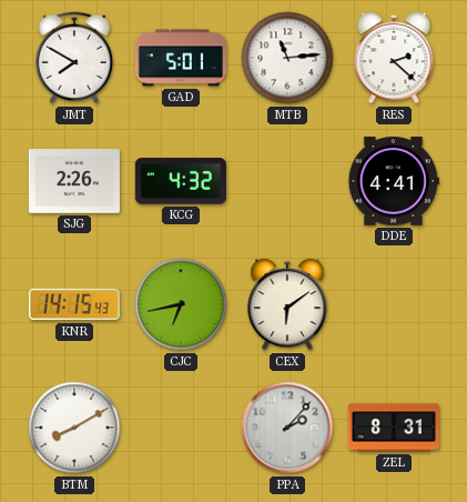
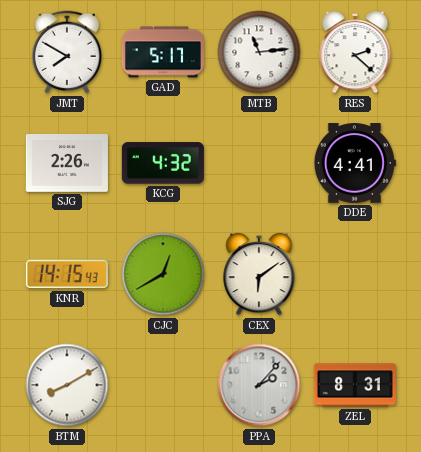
GAD: 5:01 -> 5:17
CJC: 6:43 -> 12:40
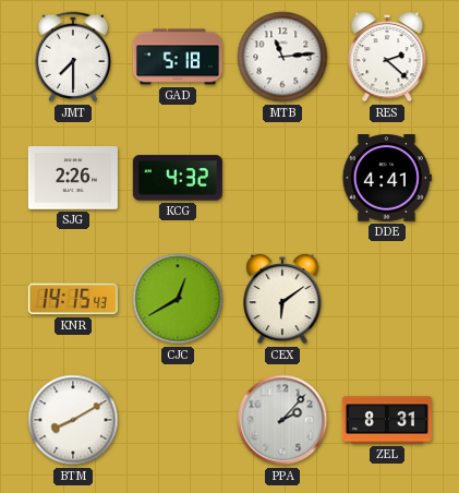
JMT: 7:50 -> 7:30
GAD: 5:17 -> 5:18
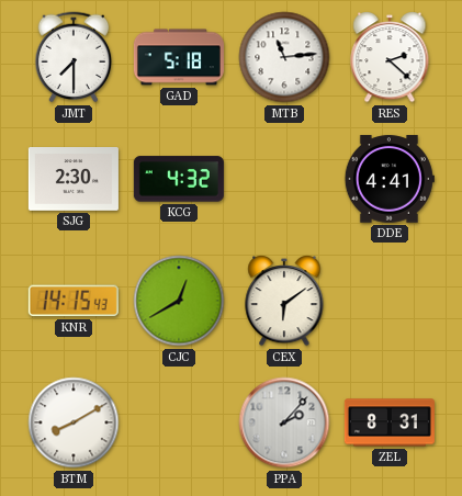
SJG: 2:26 -> 2:30
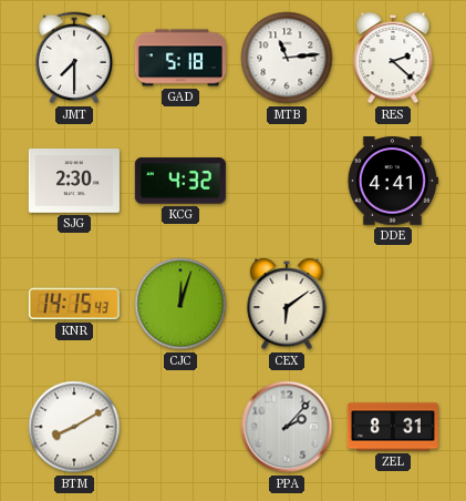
CJC: 12:40 -> 12:03
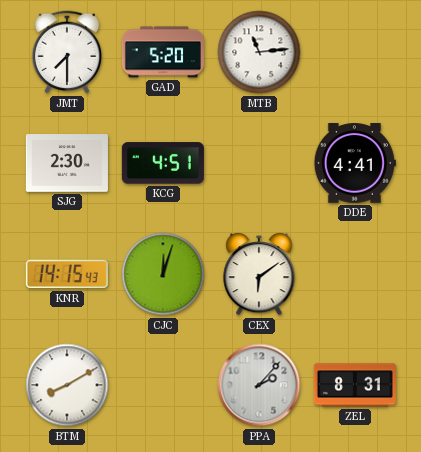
GAD: 5:18 -> 5:20
RES: 2:22 -> none
KCG: 4:32 -> 4:51
